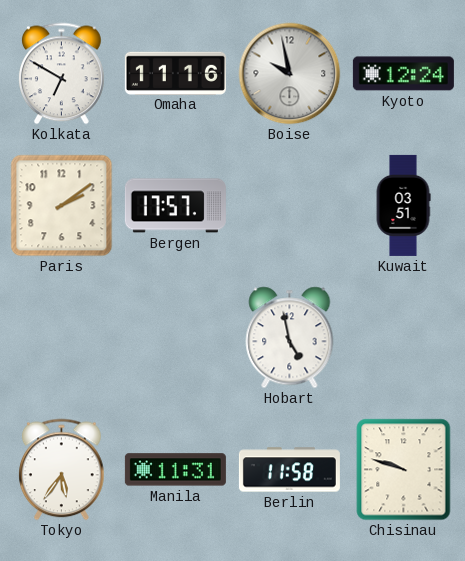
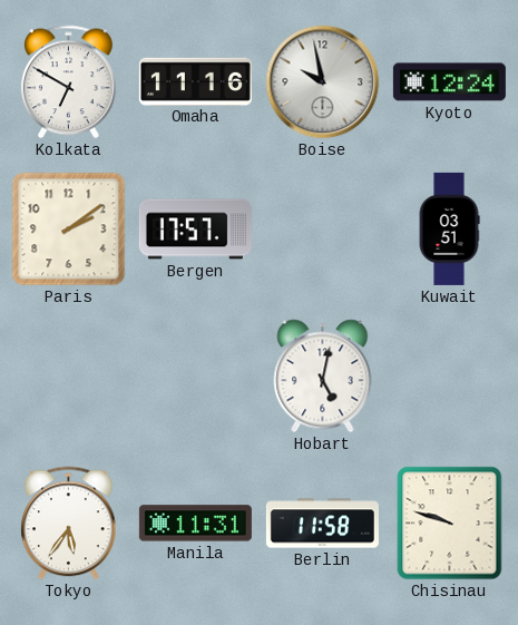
Hobart: 4:58 -> 5:02
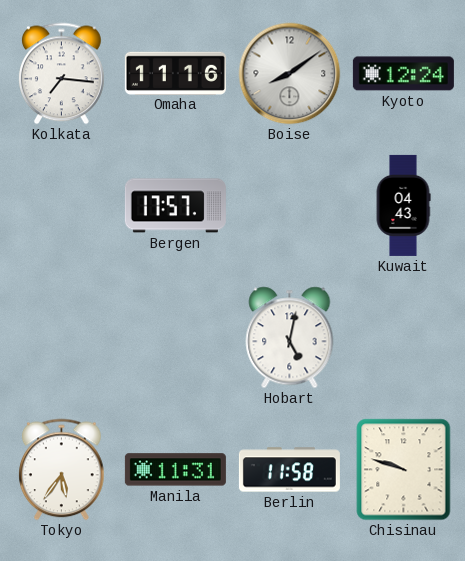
Kolkata: 6:50 -> 7:16
Boise: 9:58 -> 8:09
Paris: 2:09 -> none
Kuwait: 03:51 -> 04:43
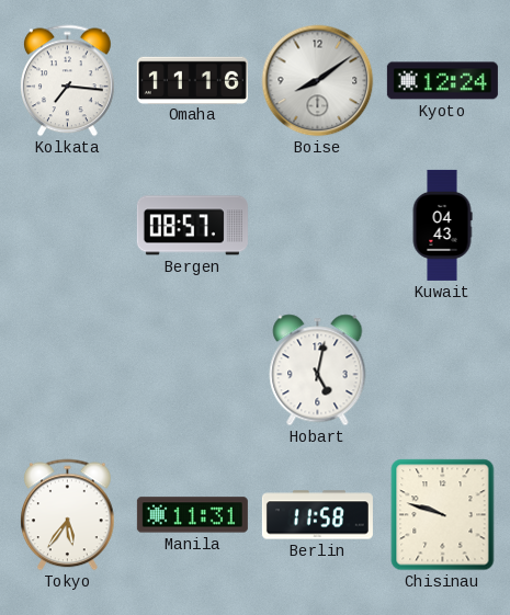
Bergen: 17:57 -> 08:57
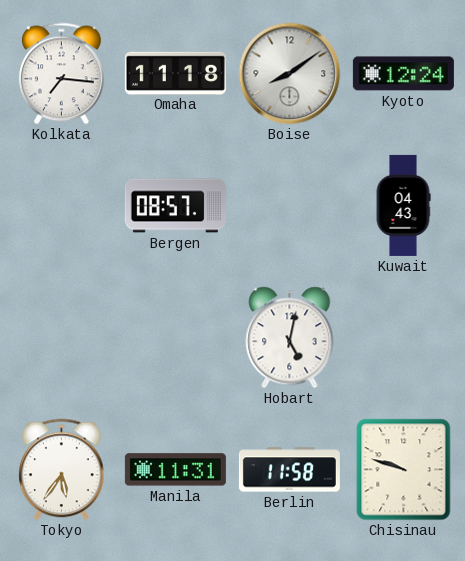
Omaha: 11:16 -> 11:18
